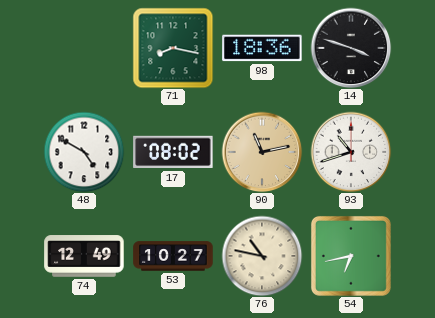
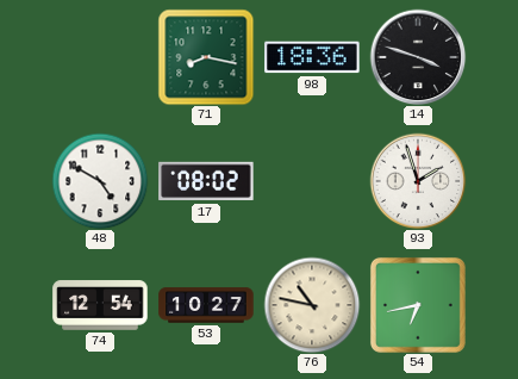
90: 11:13 -> none
93: 10:42 -> 1:57
74: 12:49 -> 12:54
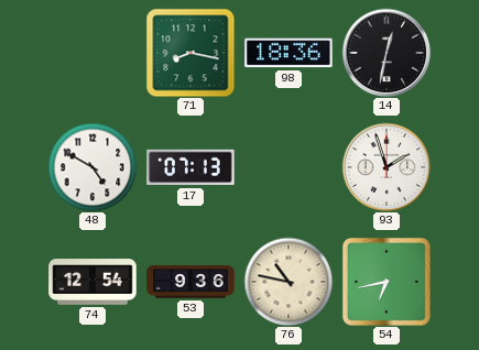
14: 3:48 -> 12:32
17: 08:02 -> 07:13
53: 10:27 -> 9:36
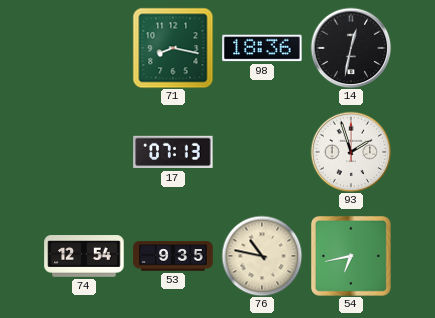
48: 4:50 -> none
53: 9:36 -> 9:35
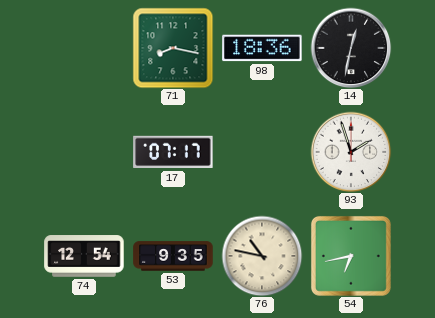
17: 07:13 -> 07:17
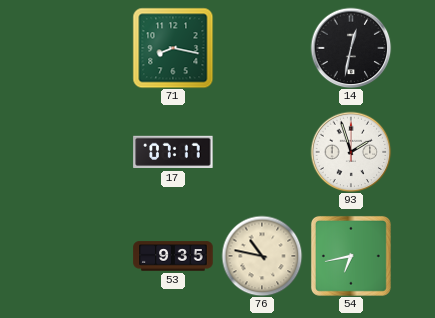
98: 18:36 -> none
74: 12:54 -> none
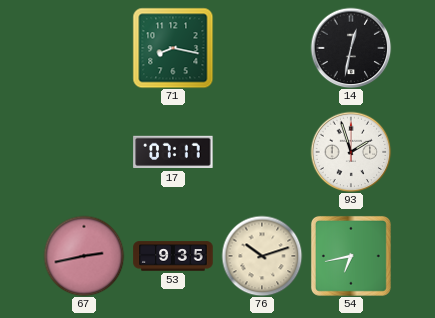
67: none -> 2:43
76: 10:47 -> 10:12
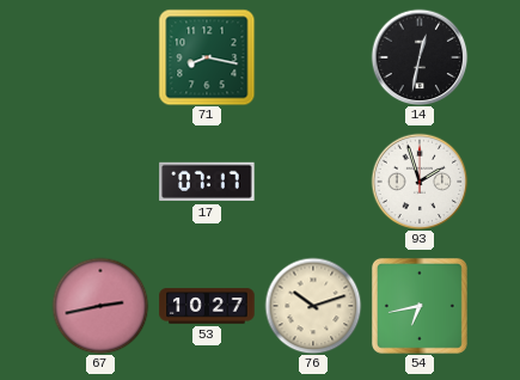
53: 9:35 -> 10:27
